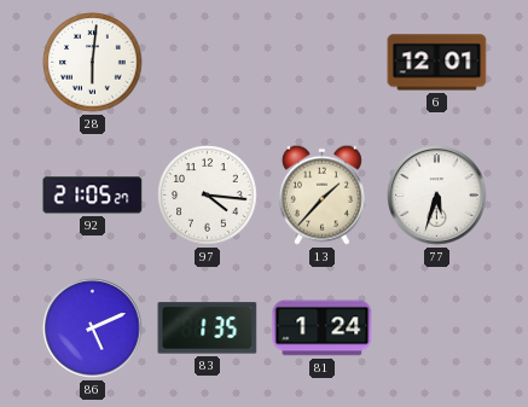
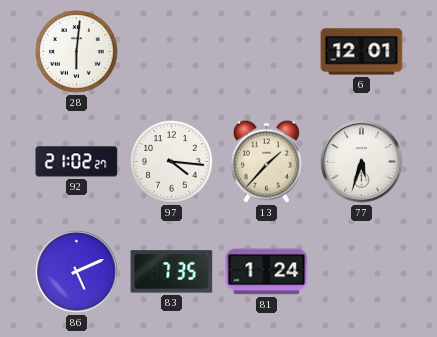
92: 21:05 -> 21:02
83: 1:35 -> 7:35
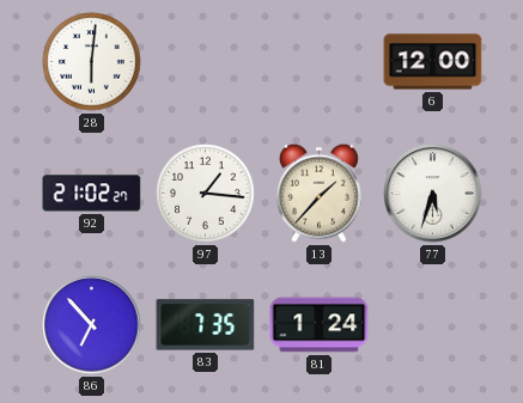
6: 12:01 -> 12:00
97: 4:16 -> 1:16
86: 5:11 -> 6:53
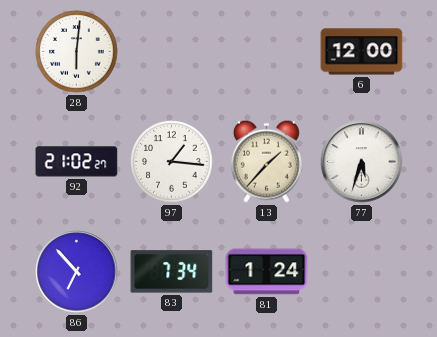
83: 7:35 -> 7:34
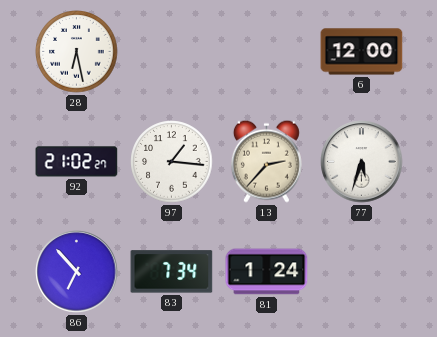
28: 6:01 -> 6:28
13: 1:37 -> 2:37
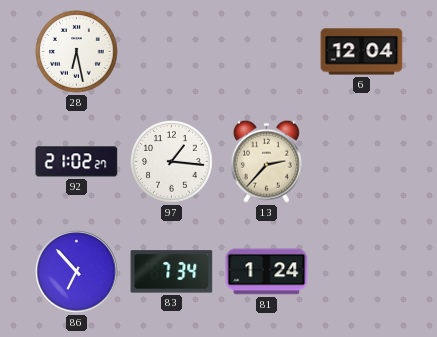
6: 12:00 -> 12:04
77: 5:33 -> none
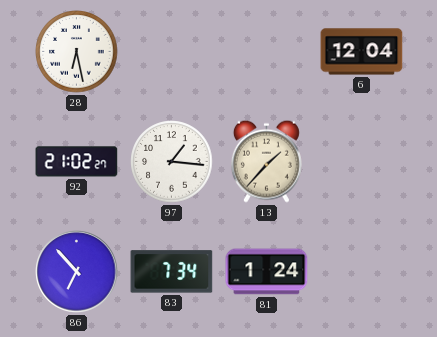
13: 2:37 -> 1:37
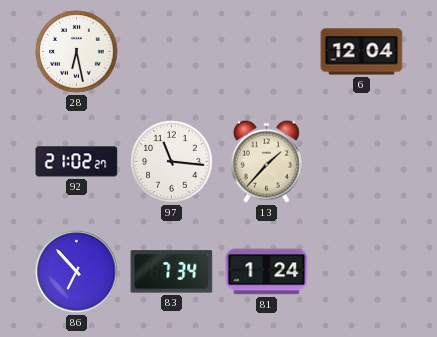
97: 1:16 -> 11:16
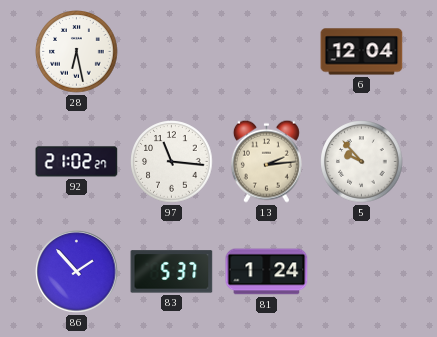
13: 1:37 -> 2:14
5: none -> 9:53
86: 6:53 -> 1:53
83: 7:34 -> 5:37
